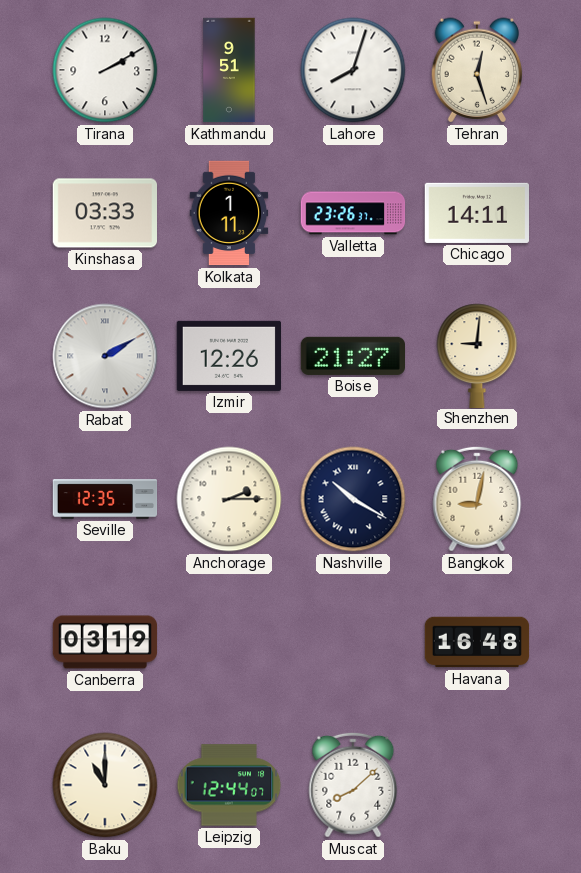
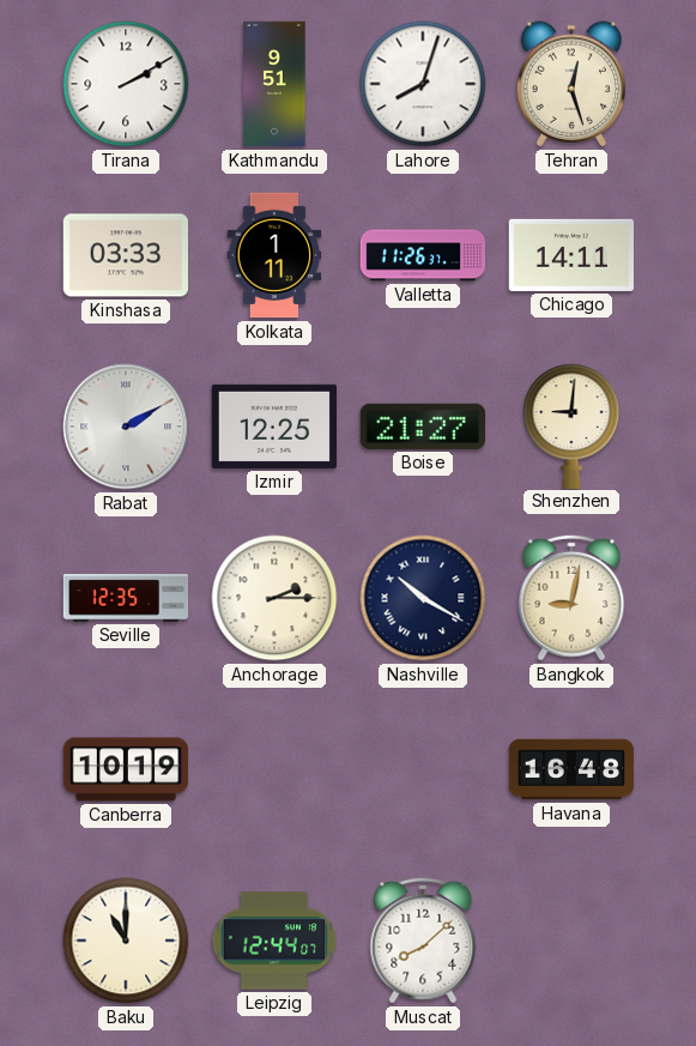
Valletta: 23:26 -> 11:26
Izmir: 12:26 -> 12:25
Canberra: 03:19 -> 10:19
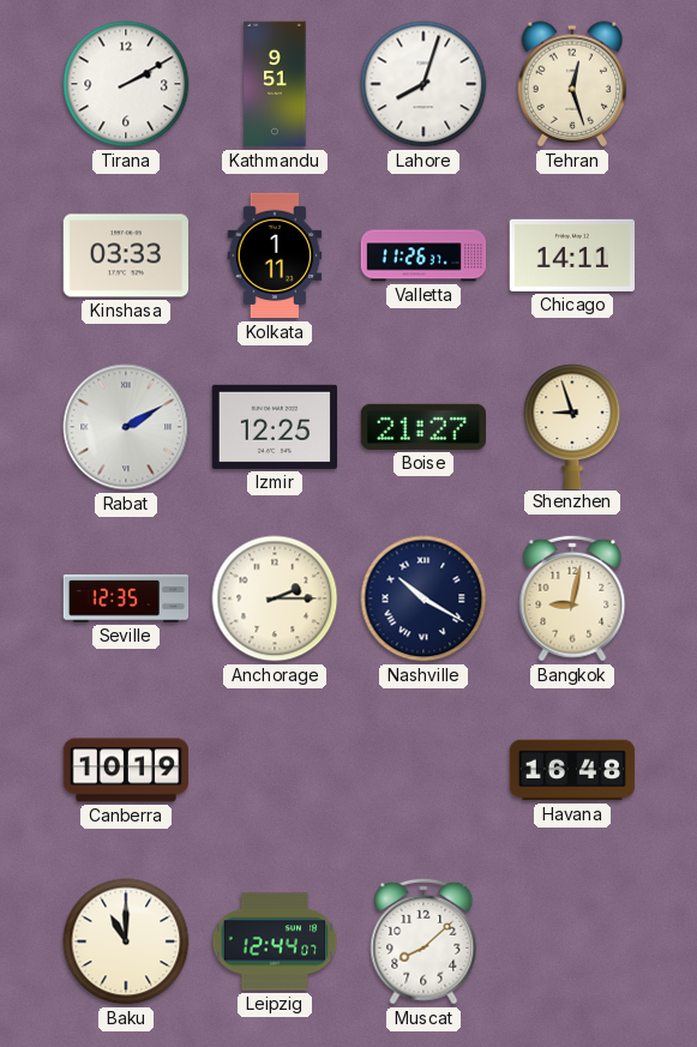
Shenzhen: 9:01 -> 8:57
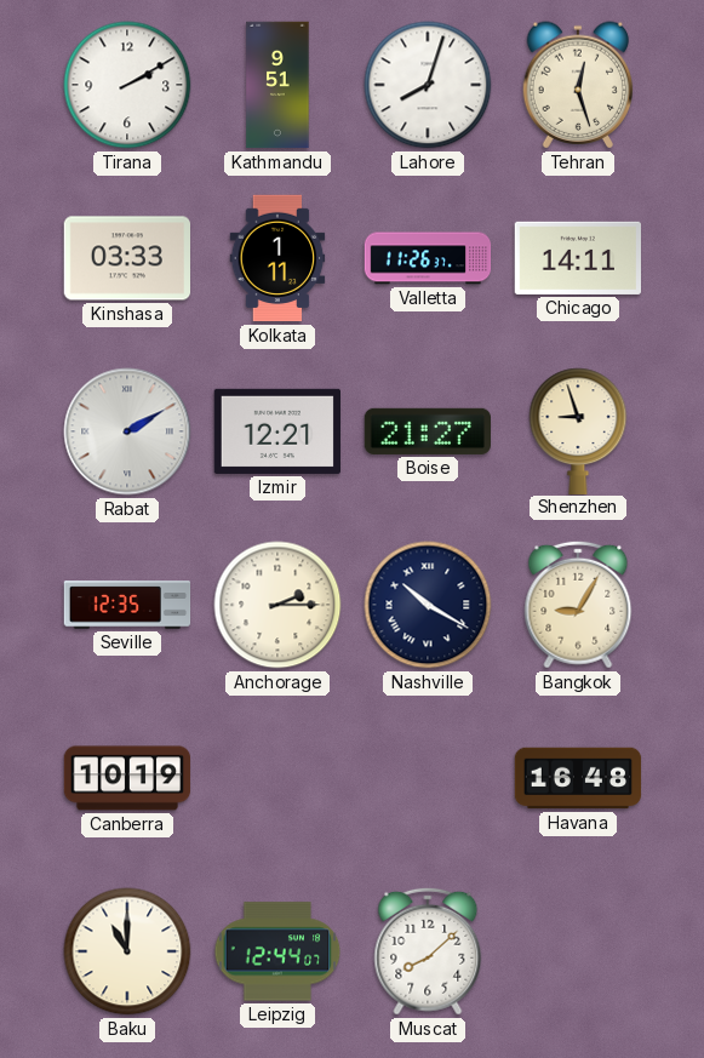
Izmir: 12:25 -> 12:21
Bangkok: 9:02 -> 9:05
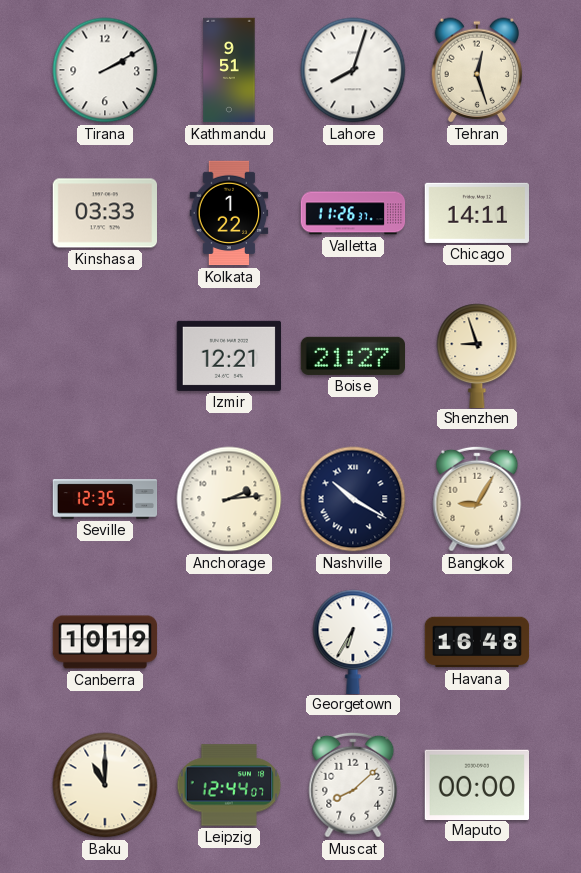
Kolkata: 1:11 -> 1:22
Rabat: 2:10 -> none
Anchorage: 2:15 -> 2:14
Georgetown: none -> 6:35
Maputo: none -> 00:00
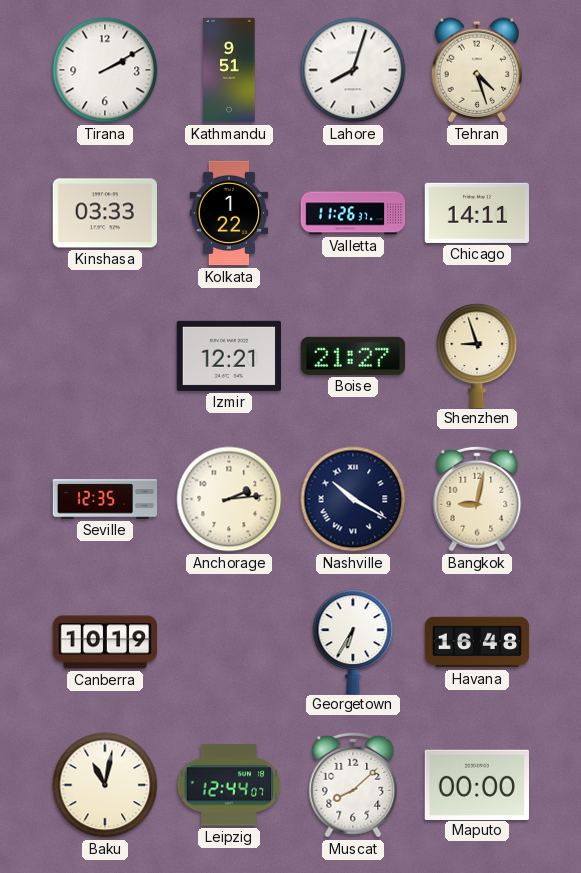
Tehran: 12:27 -> 4:27
Bangkok: 9:05 -> 9:02
Baku: 11:00 -> 11:02
